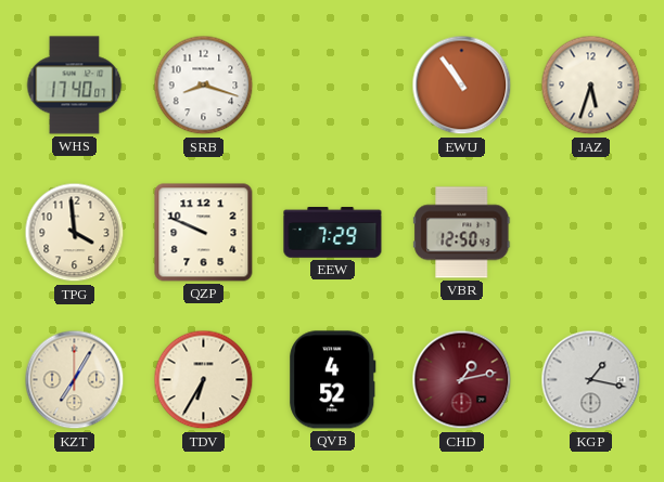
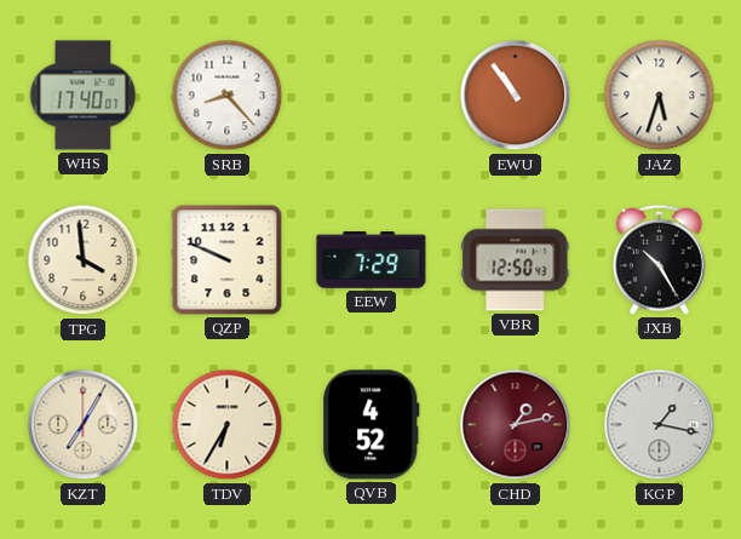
SRB: 8:18 -> 8:23
JXB: none -> 10:25
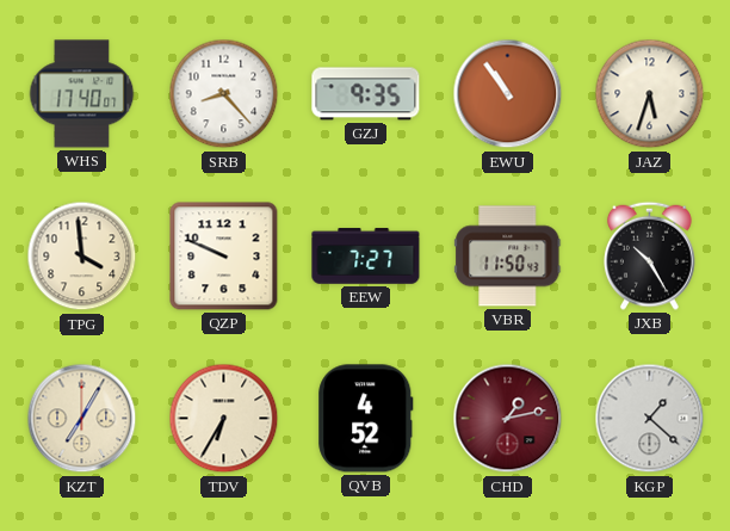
GZJ: none -> 9:35
EEW: 7:29 -> 7:27
VBR: 12:50 -> 11:50
KGP: 1:17 -> 1:22
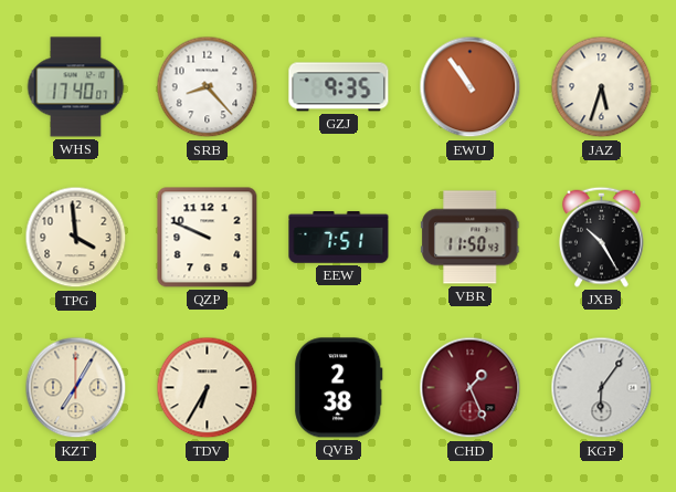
EEW: 7:27 -> 7:51
QVB: 4:52 -> 2:38
CHD: 1:13 -> 1:26
KGP: 1:22 -> 6:06
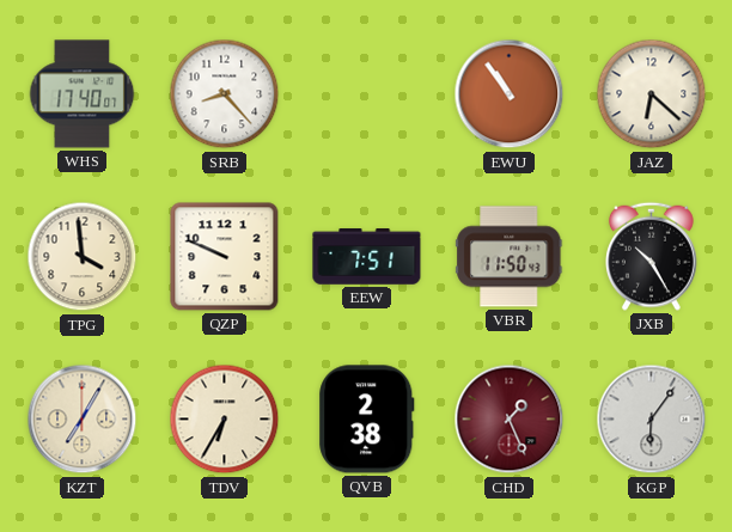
GZJ: 9:35 -> none
JAZ: 5:33 -> 6:22
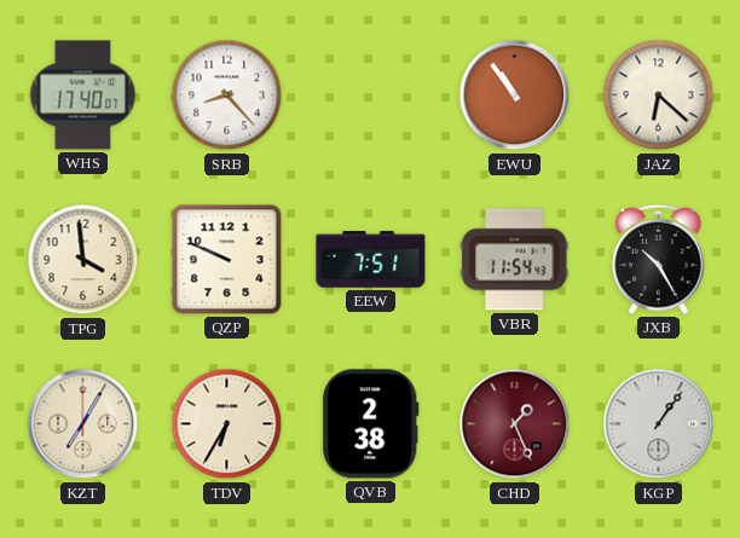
VBR: 11:50 -> 11:54
KGP: 6:06 -> 1:06
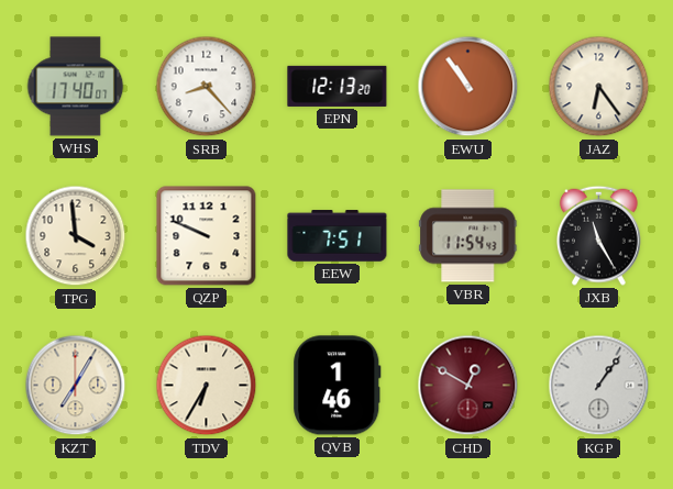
EPN: none -> 12:13
JAZ: 6:22 -> 6:24
JXB: 10:25 -> 11:25
QVB: 2:38 -> 1:46
CHD: 1:26 -> 12:50
